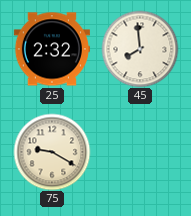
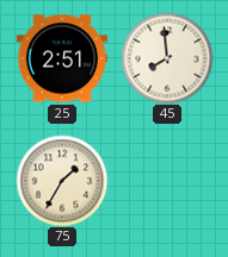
25: 2:32 -> 2:51
75: 9:20 -> 1:35
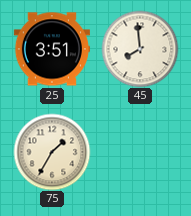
25: 2:51 -> 3:51
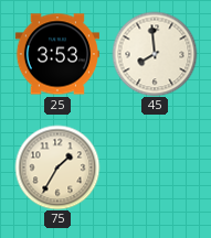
25: 3:51 -> 3:53
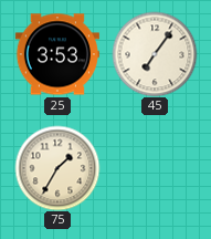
45: 7:59 -> 7:06
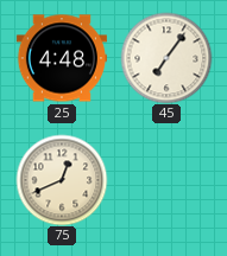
25: 3:53 -> 4:48
75: 1:35 -> 12:41
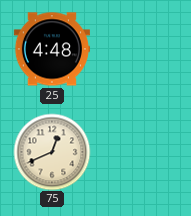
45: 7:06 -> none
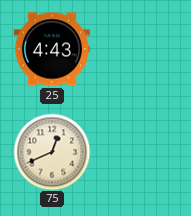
25: 4:48 -> 4:43
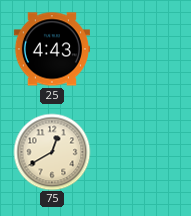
75: 12:41 -> 12:40
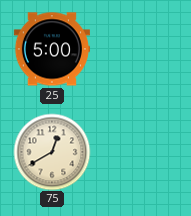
25: 4:43 -> 5:00
